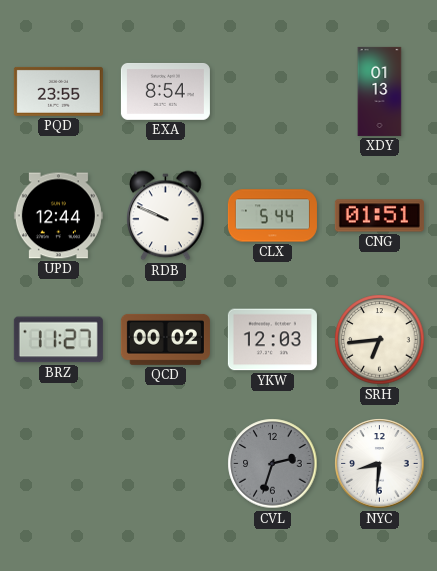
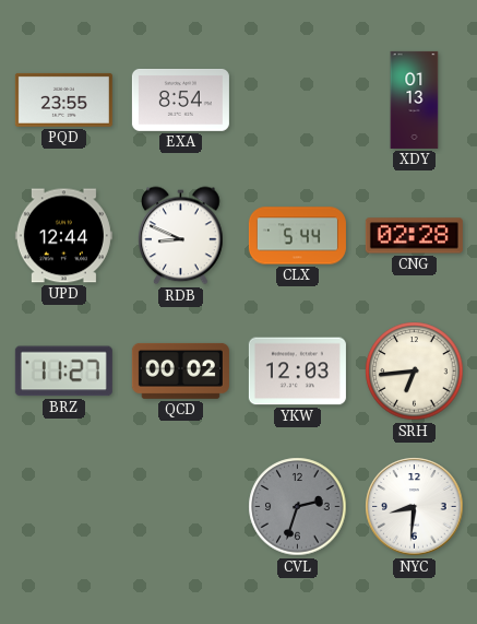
RDB: 9:49 -> 8:49
CNG: 01:51 -> 02:28
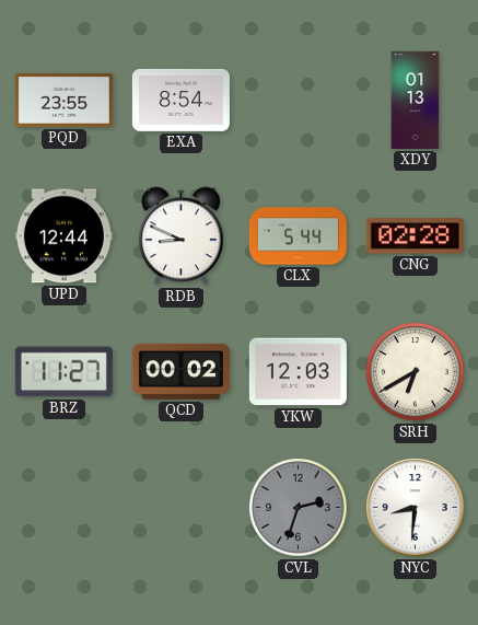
SRH: 6:44 -> 6:40
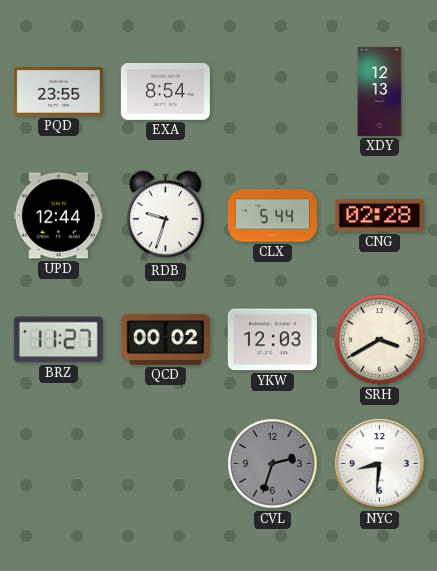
XDY: 01:13 -> 12:13
RDB: 8:49 -> 9:33
SRH: 6:40 -> 3:40
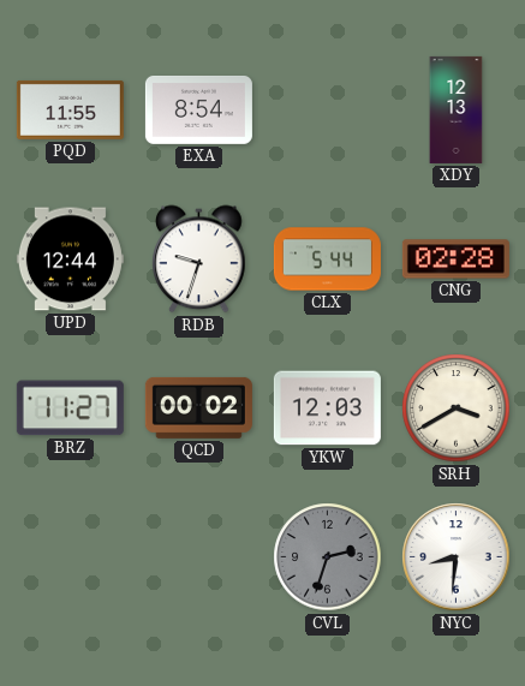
PQD: 23:55 -> 11:55
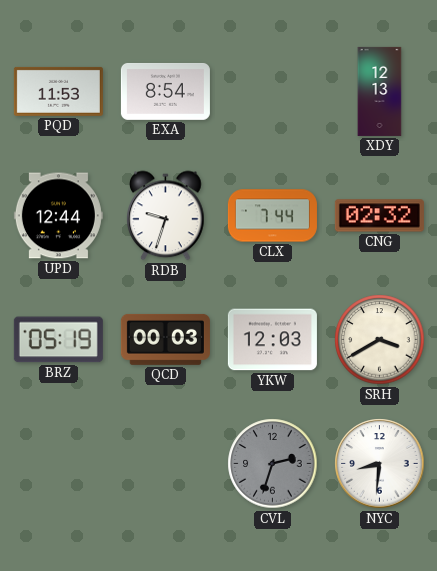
PQD: 11:55 -> 11:53
CLX: 5:44 -> 7:44
CNG: 02:28 -> 02:32
BRZ: 11:27 -> 05:19
QCD: 00:02 -> 00:03
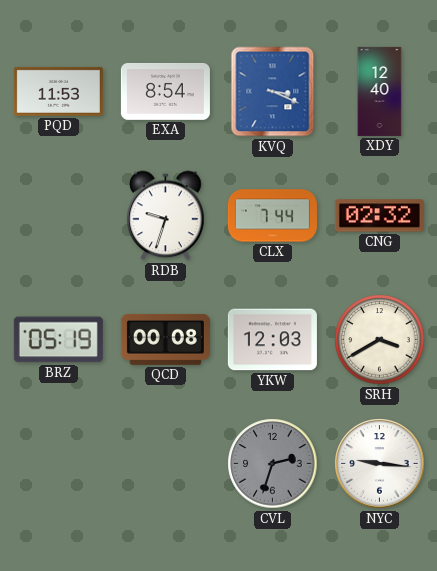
KVQ: none -> 3:19
XDY: 12:13 -> 12:40
UPD: 12:44 -> none
QCD: 00:03 -> 00:08
NYC: 8:31 -> 9:16
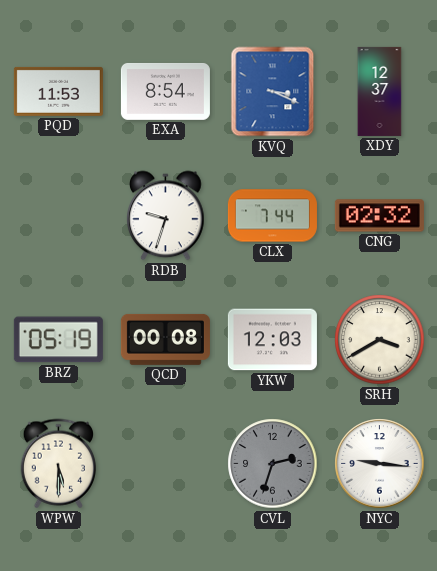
XDY: 12:40 -> 12:37
WPW: none -> 5:30
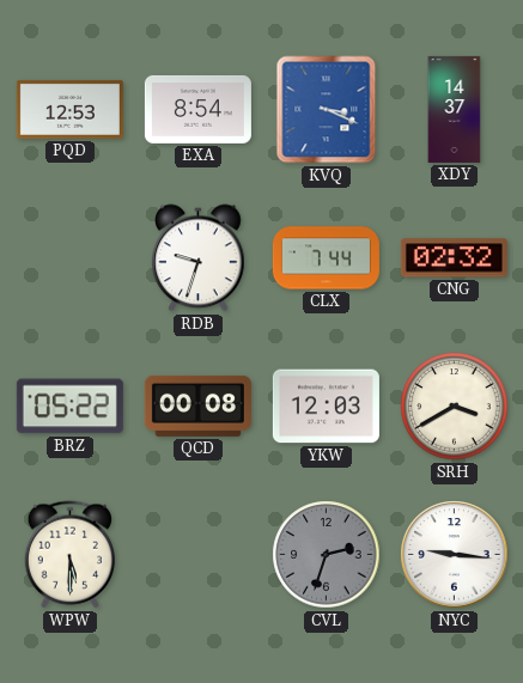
PQD: 11:53 -> 12:53
XDY: 12:37 -> 14:37
BRZ: 05:19 -> 05:22
